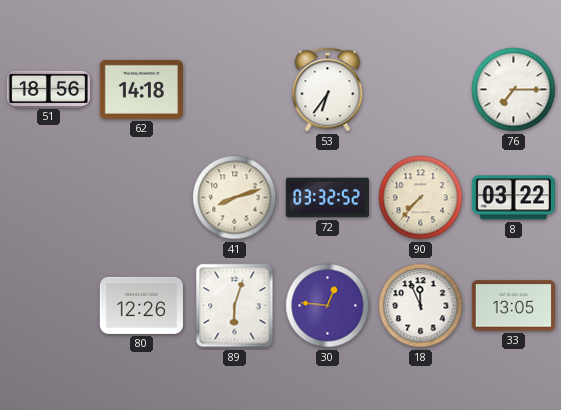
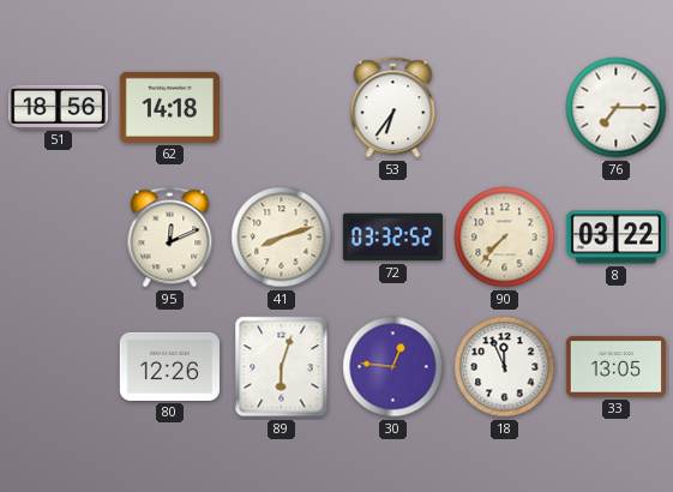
95: none -> 12:11
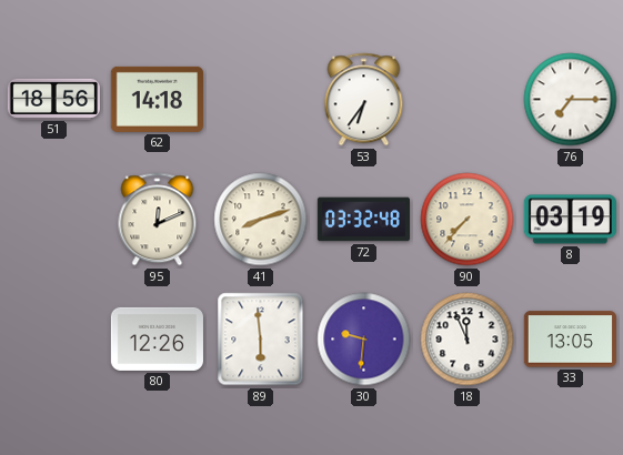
72: 03:32:52 -> 03:32:48
8: 03:22 -> 03:19
89: 6:03 -> 5:59
30: 12:46 -> 9:31
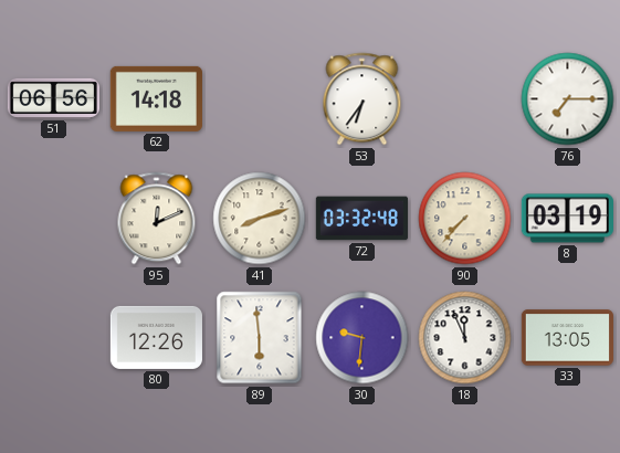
51: 18:56 -> 06:56
